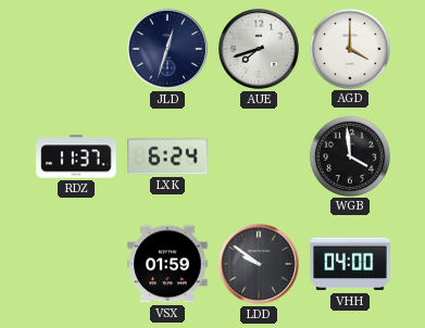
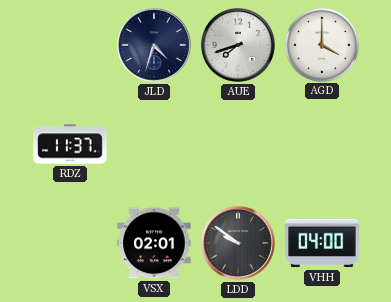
JLD: 12:33 -> 4:33
LXK: 6:24 -> none
WGB: 3:59 -> none
VSX: 01:59 -> 02:01
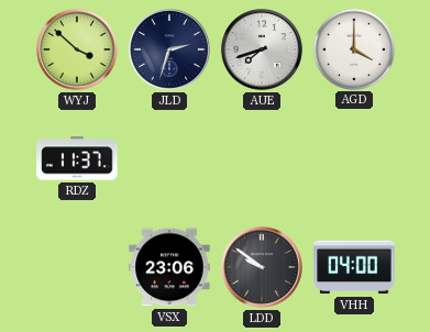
WYJ: none -> 3:52
JLD: 4:33 -> 2:33
VSX: 02:01 -> 23:06
